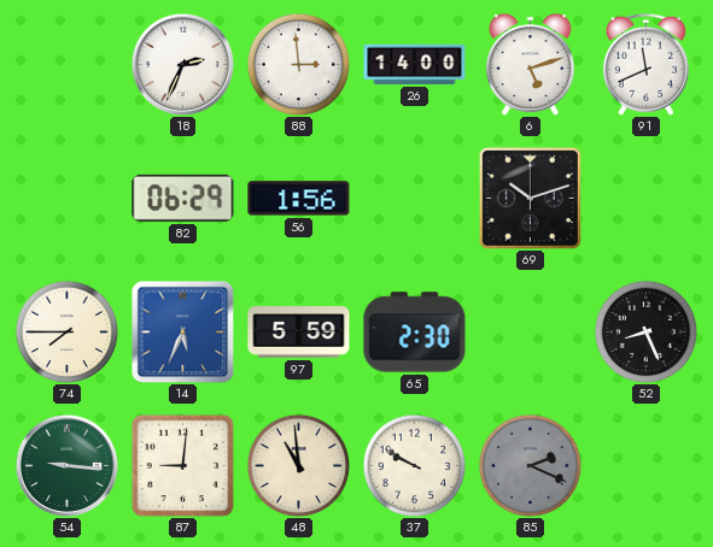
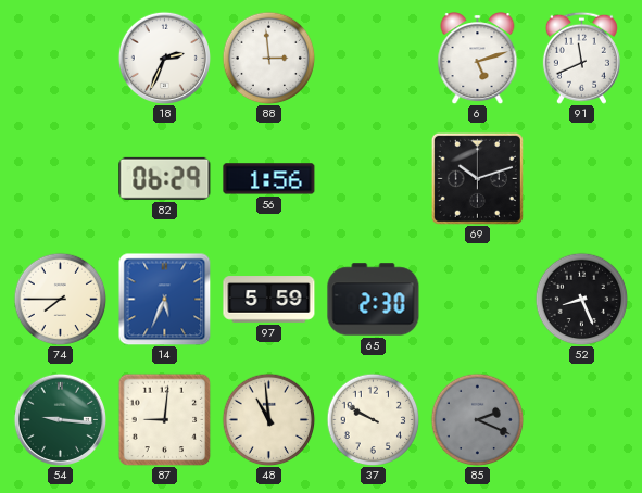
26: 14:00 -> none
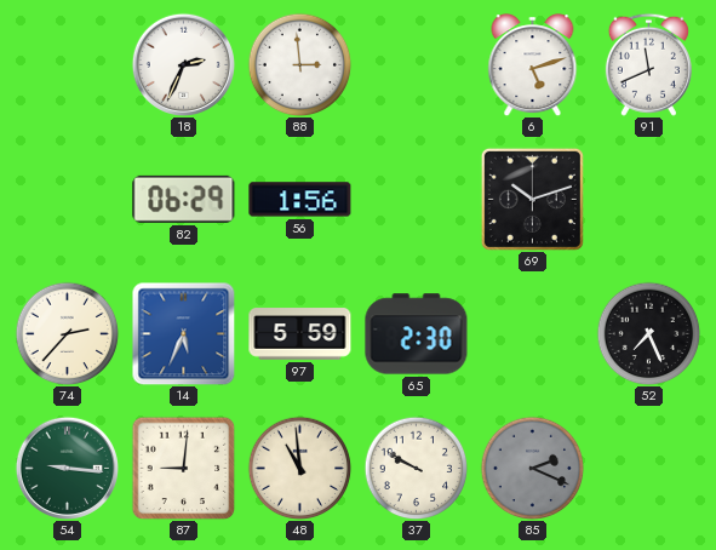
74: 7:45 -> 2:37
52: 8:26 -> 7:26
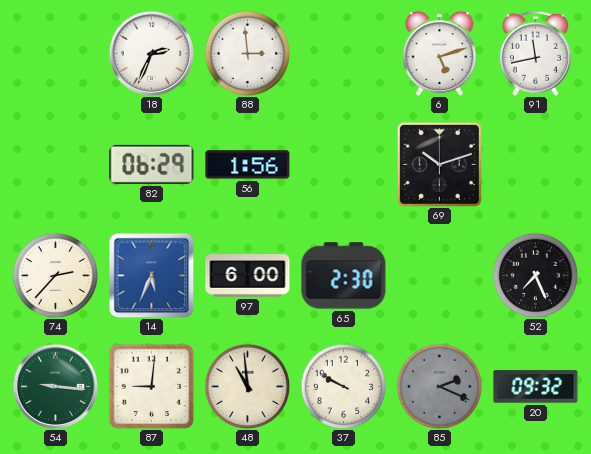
91: 11:41 -> 11:43
97: 5:59 -> 6:00
20: none -> 09:32
